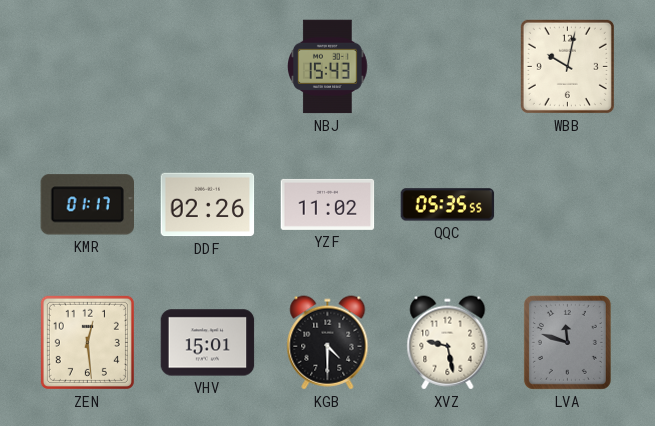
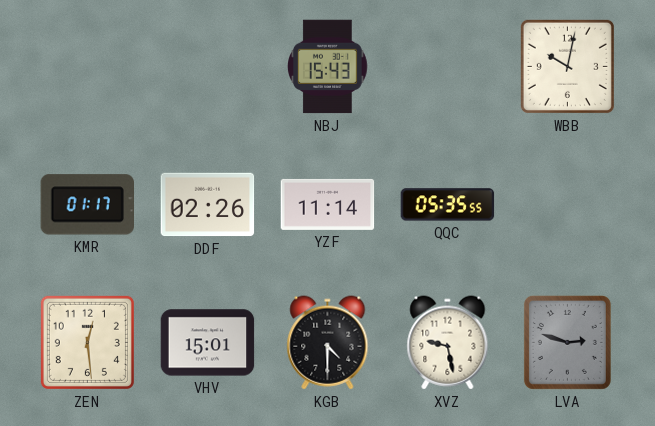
YZF: 11:02 -> 11:14
LVA: 11:48 -> 2:48
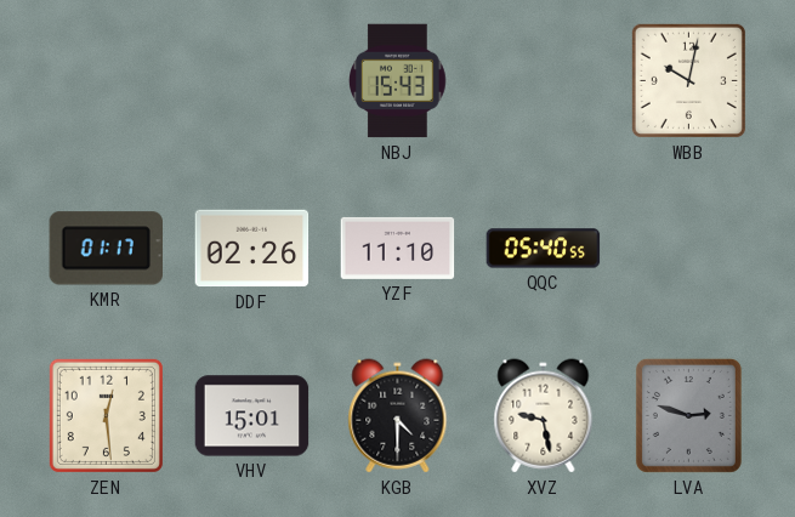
YZF: 11:14 -> 11:10
QQC: 05:35 -> 05:40
